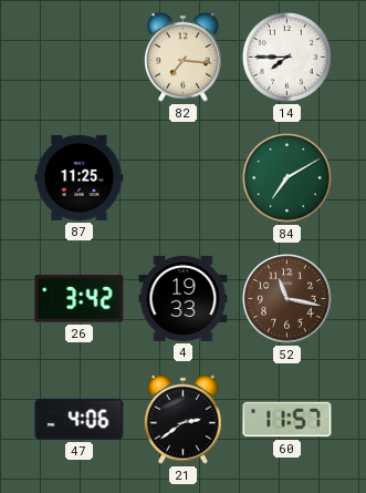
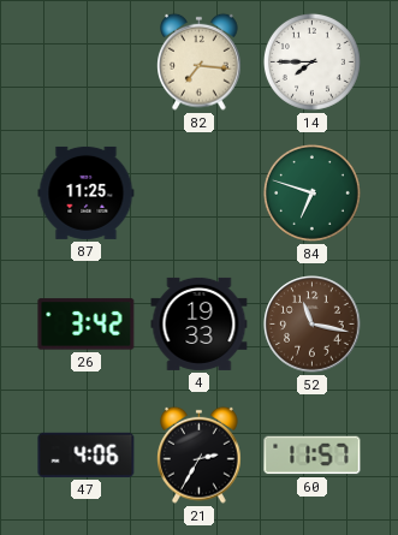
84: 7:10 -> 6:48
21: 2:39 -> 2:35
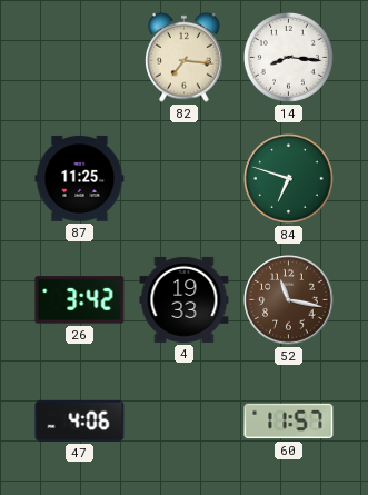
14: 7:45 -> 8:16
21: 2:35 -> none
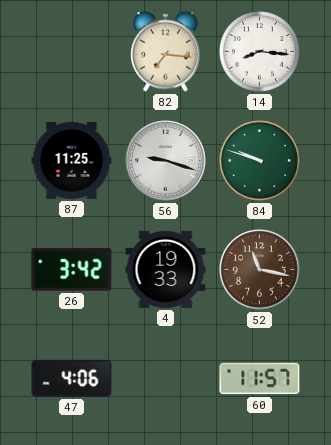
56: none -> 9:18
84: 6:48 -> 9:48
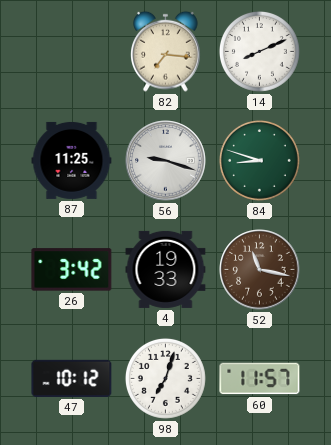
14: 8:16 -> 8:11
84: 9:48 -> 8:48
47: 4:06 -> 10:12
98: none -> 7:03
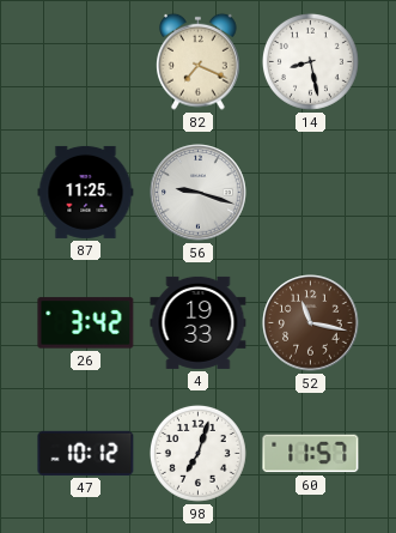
82: 7:16 -> 7:19
14: 8:11 -> 8:28
84: 8:48 -> none
